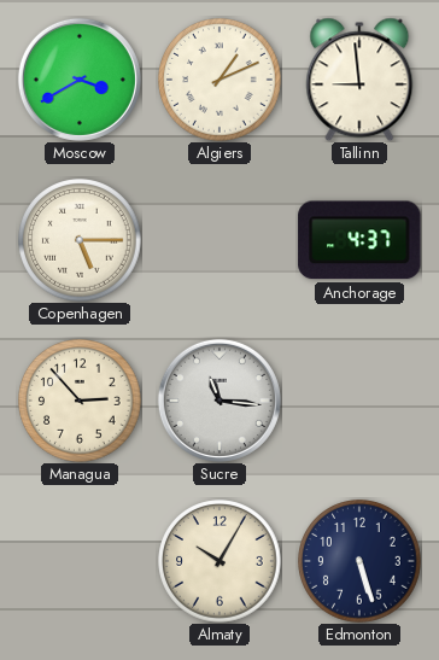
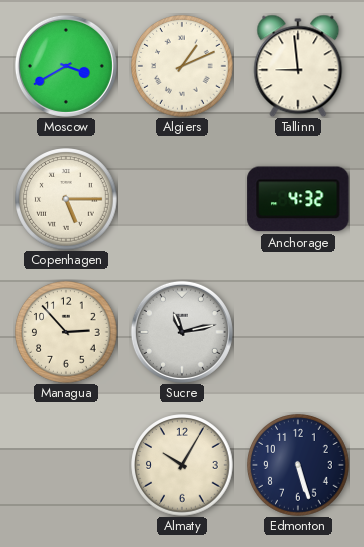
Anchorage: 4:37 -> 4:32
Sucre: 11:16 -> 11:13
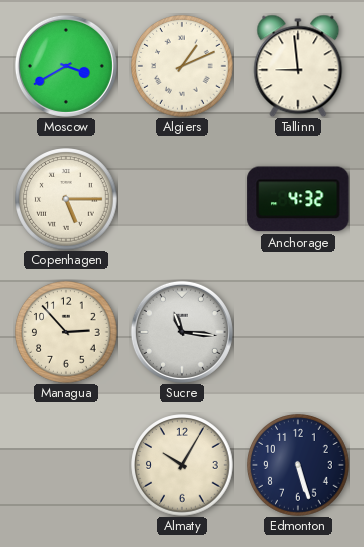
Sucre: 11:13 -> 11:16
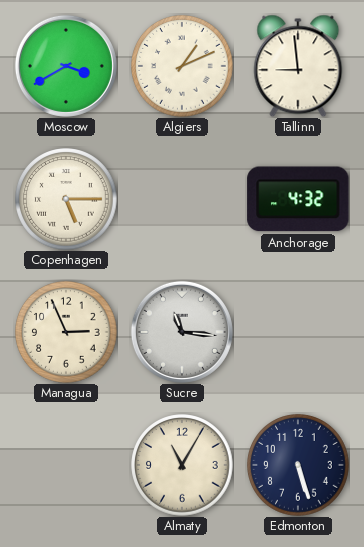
Managua: 2:53 -> 2:56
Almaty: 10:05 -> 11:05
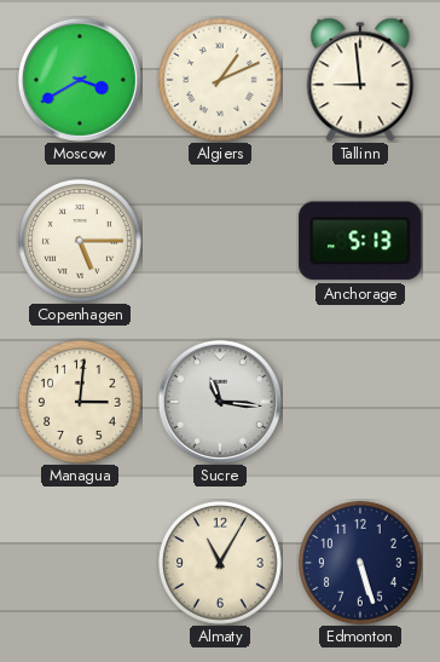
Anchorage: 4:32 -> 5:13
Managua: 2:56 -> 3:01
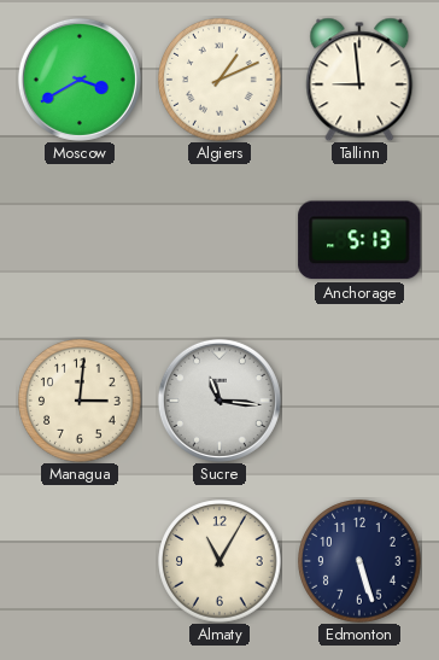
Copenhagen: 5:15 -> none
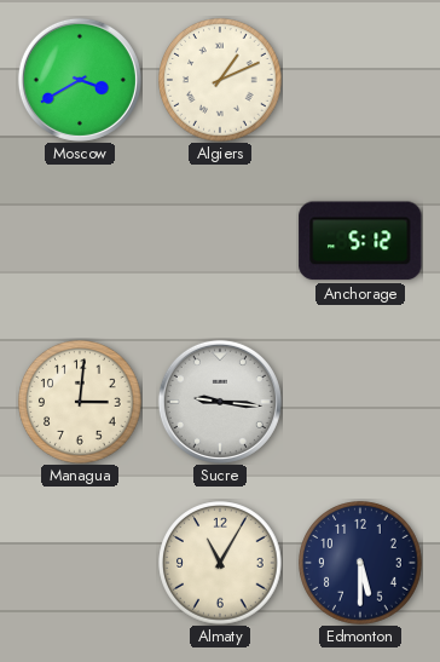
Tallinn: 8:59 -> none
Anchorage: 5:13 -> 5:12
Sucre: 11:16 -> 9:16
Edmonton: 5:27 -> 5:30
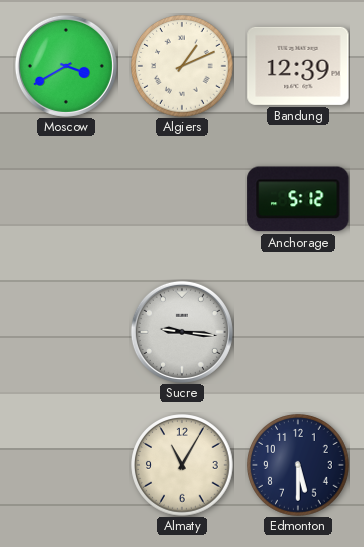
Bandung: none -> 12:39
Managua: 3:01 -> none
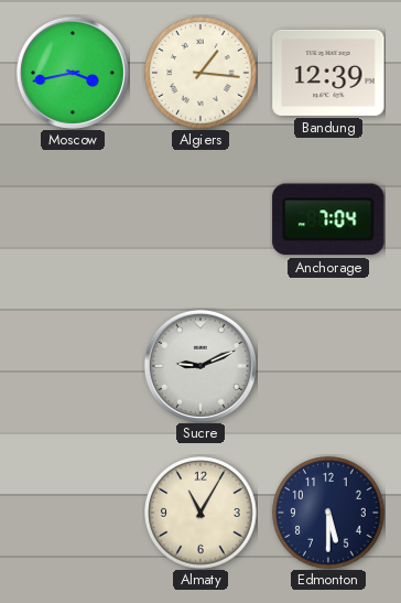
Moscow: 3:40 -> 3:43
Algiers: 1:11 -> 1:16
Anchorage: 5:12 -> 7:04
Sucre: 9:16 -> 9:11
